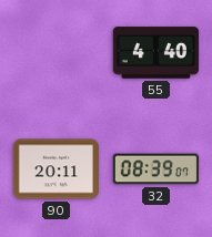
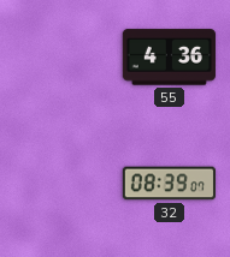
55: 4:40 -> 4:36
90: 20:11 -> none
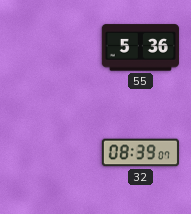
55: 4:36 -> 5:36
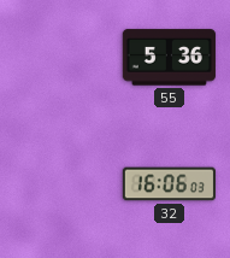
32: 08:39 -> 16:06
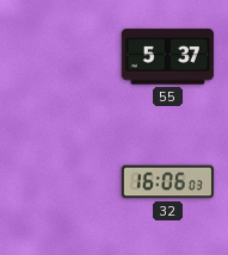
55: 5:36 -> 5:37
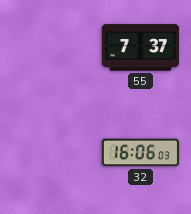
55: 5:37 -> 7:37
